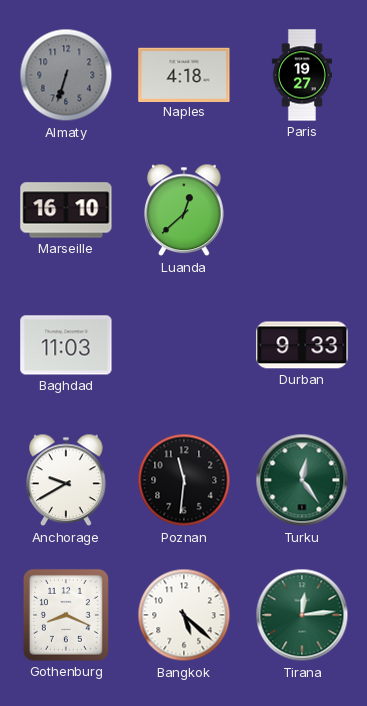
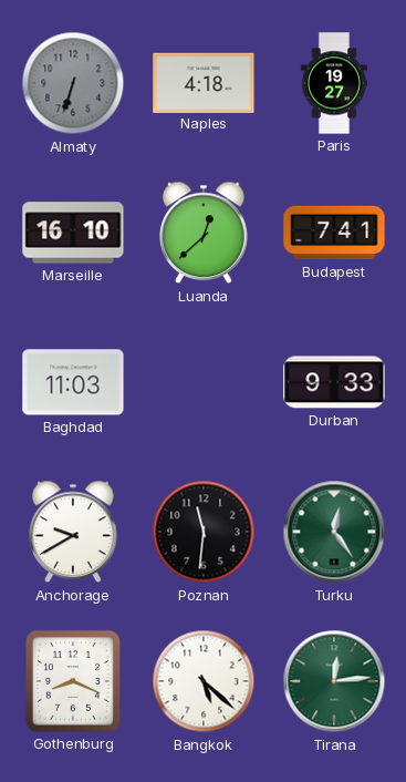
Budapest: none -> 7:41
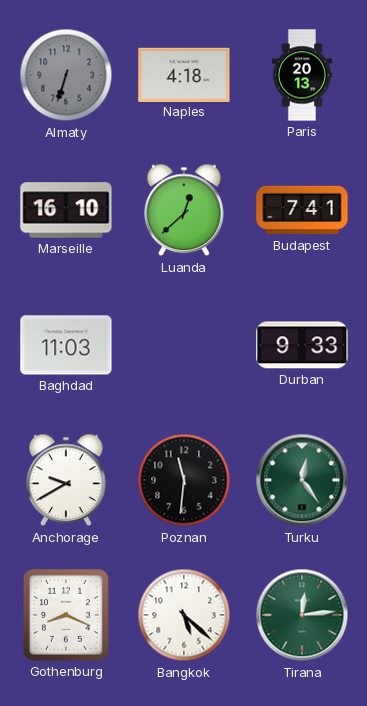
Paris: 19:27 -> 20:13
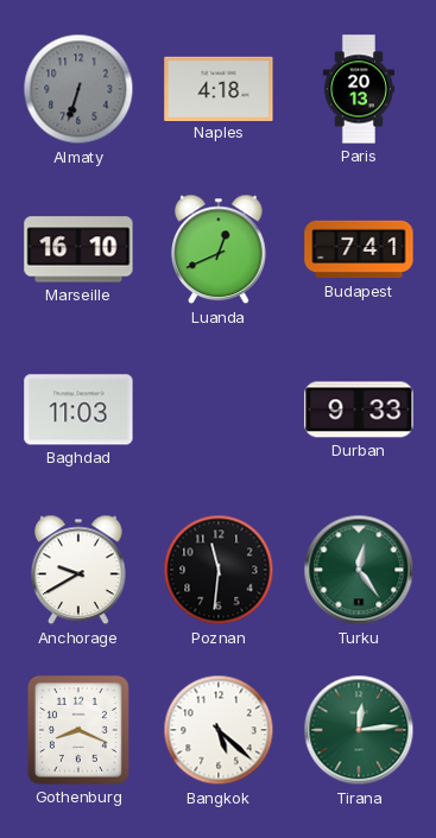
Luanda: 12:38 -> 12:41
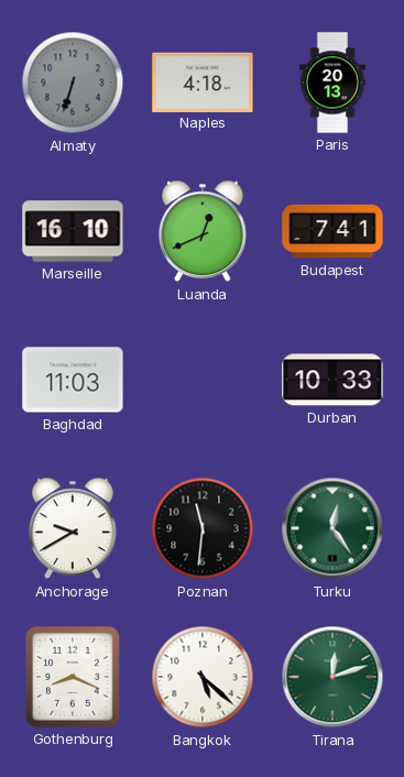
Durban: 9:33 -> 10:33
Tirana: 12:14 -> 12:12
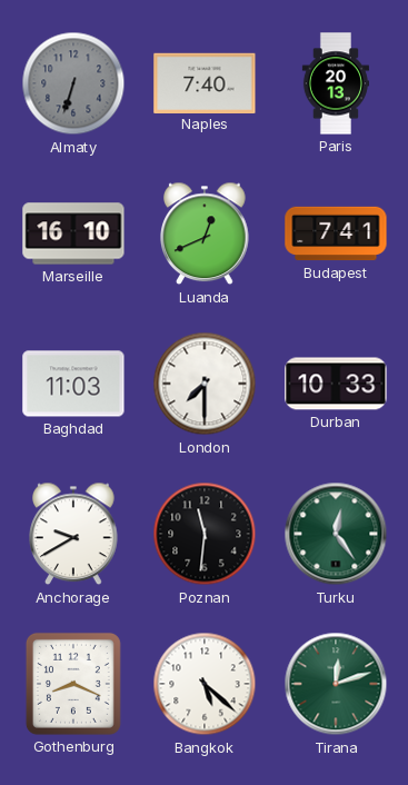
Naples: 4:18 -> 7:40
London: none -> 7:30
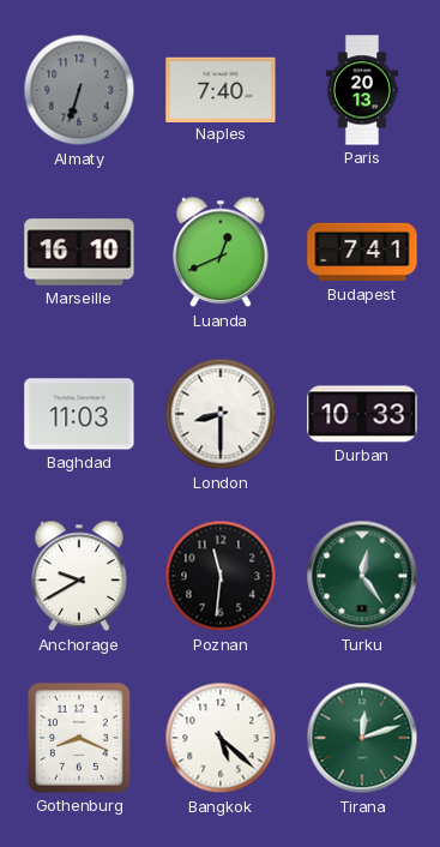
London: 7:30 -> 8:30
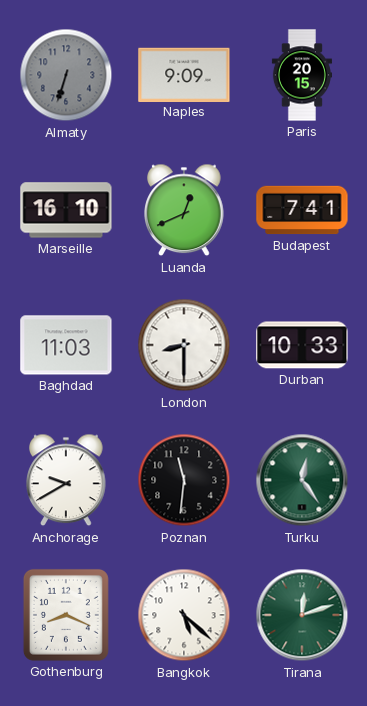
Naples: 7:40 -> 9:09
Paris: 20:13 -> 20:15
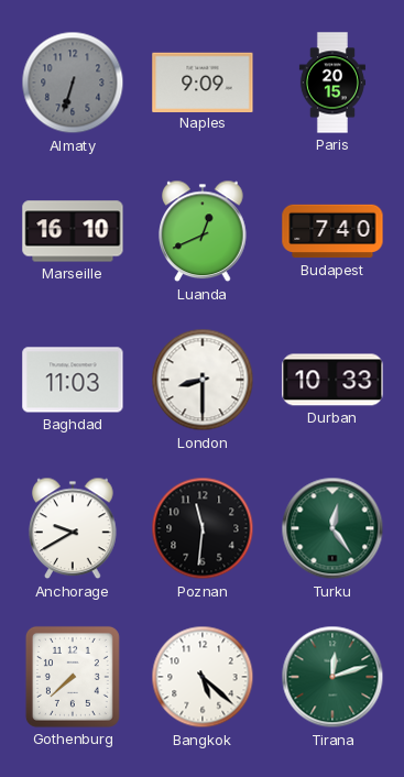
Budapest: 7:41 -> 7:40
Gothenburg: 8:19 -> 7:38
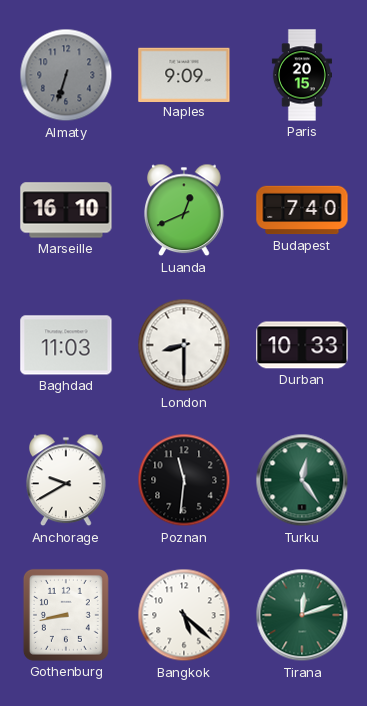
Gothenburg: 7:38 -> 8:43
